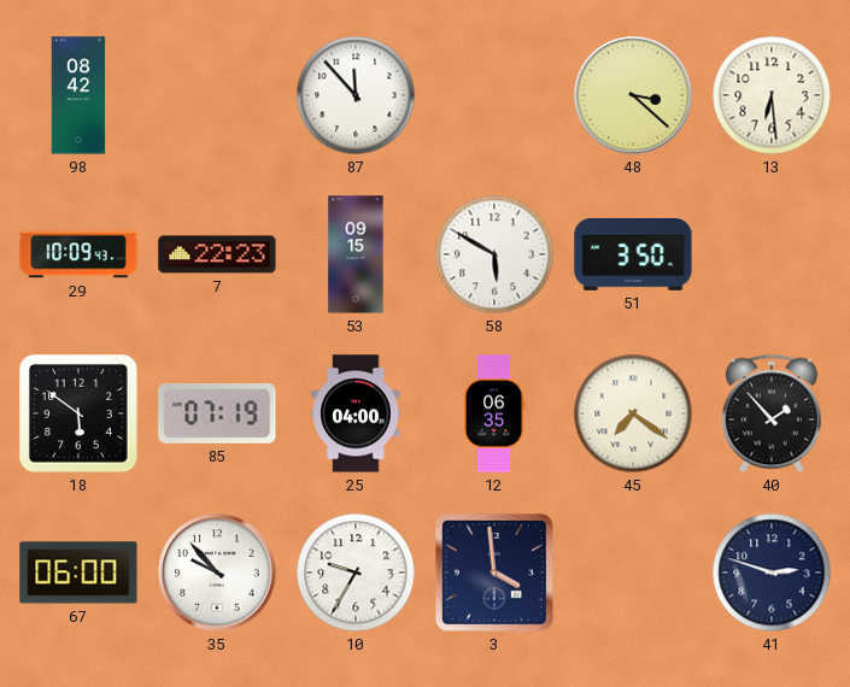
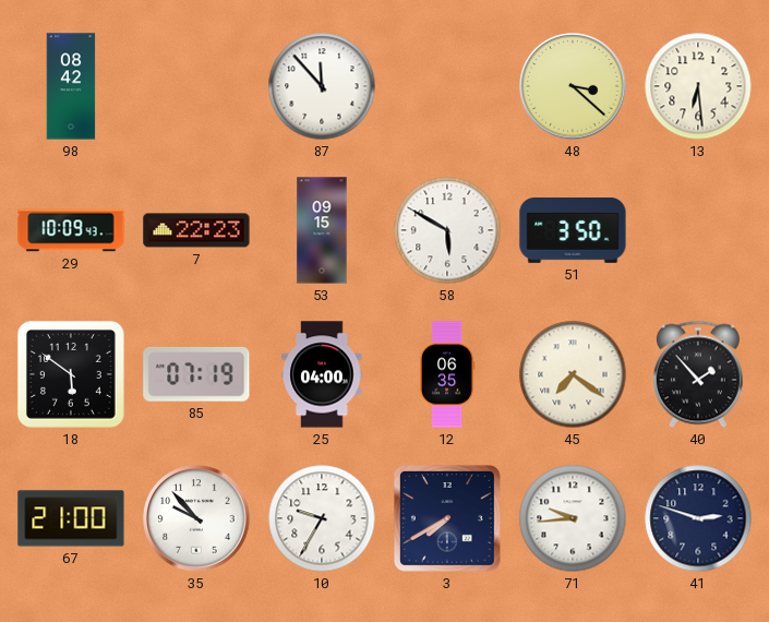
67: 06:00 -> 21:00
3: 3:59 -> 7:40
71: none -> 9:44
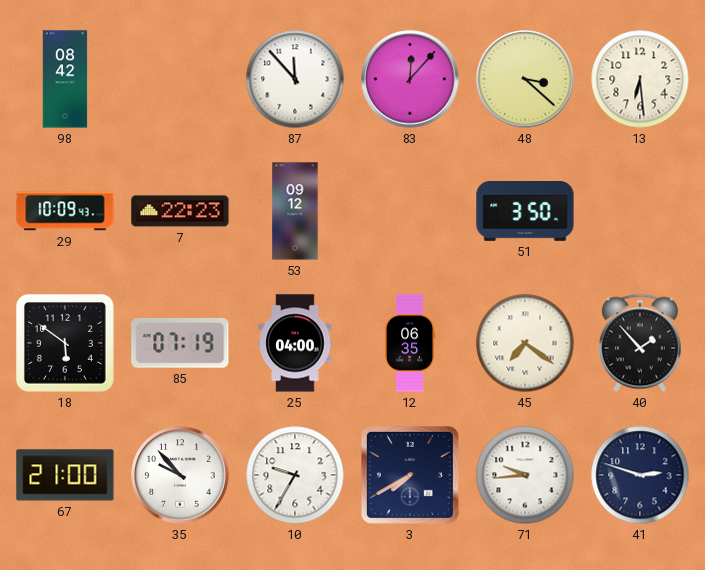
83: none -> 12:07
53: 09:15 -> 09:12
58: 5:50 -> none
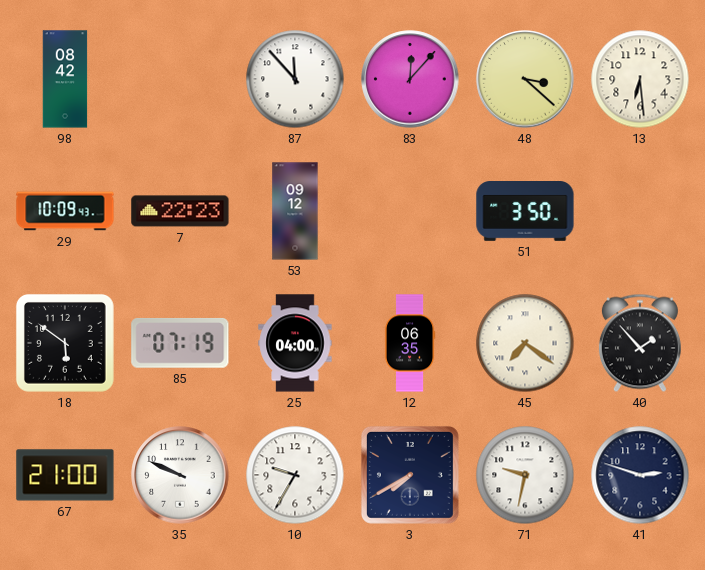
35: 9:53 -> 9:49
71: 9:44 -> 9:32
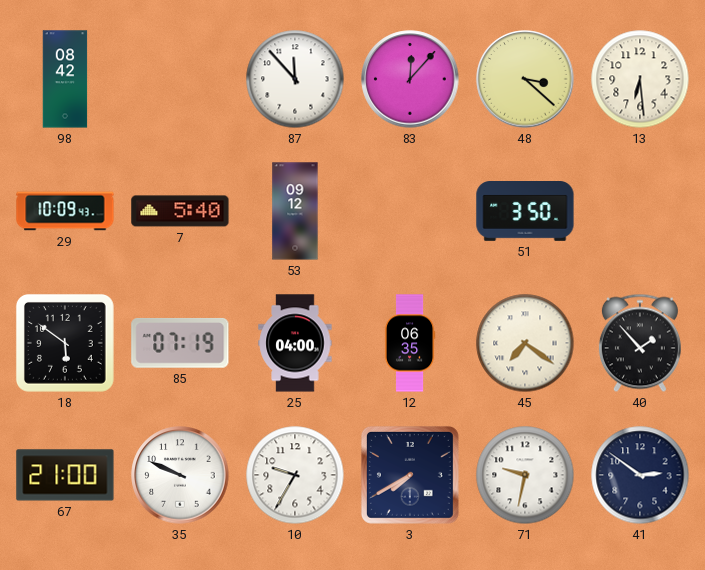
7: 22:23 -> 5:40
41: 2:48 -> 2:51
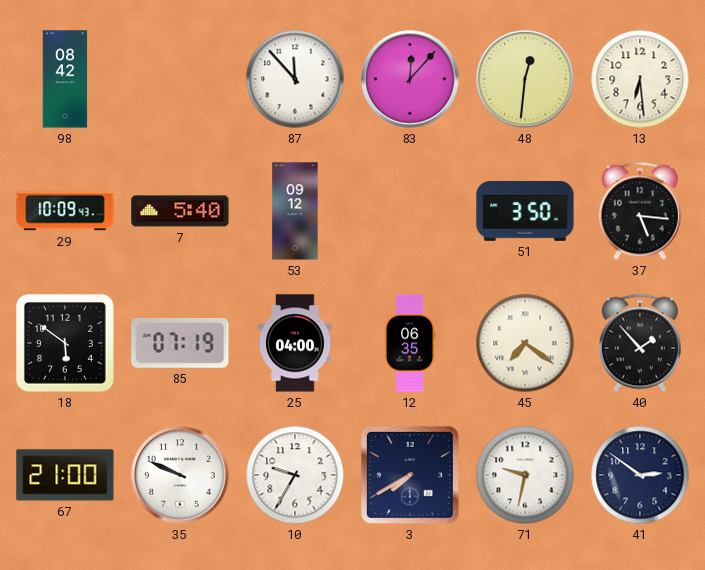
48: 3:22 -> 12:31
37: none -> 5:16
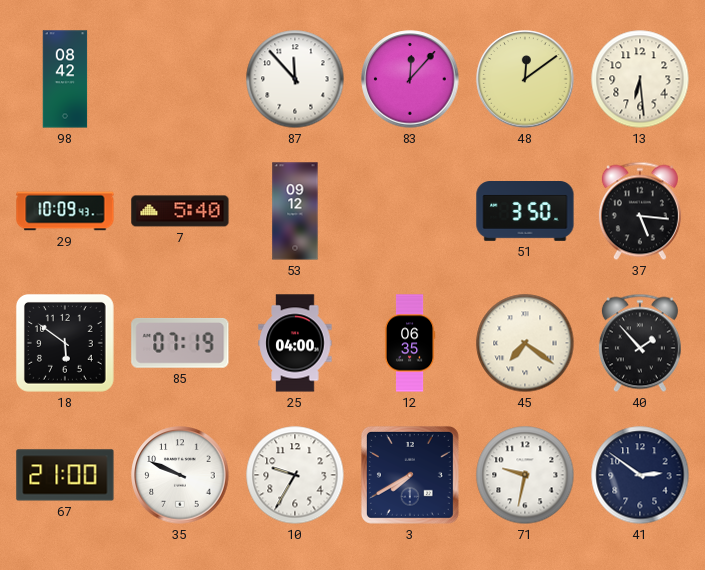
48: 12:31 -> 12:09
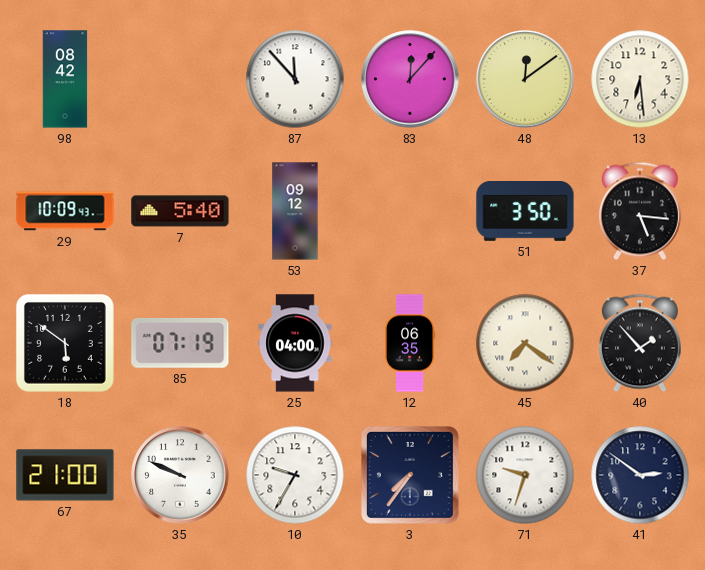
3: 7:40 -> 7:36
71: 9:32 -> 9:33
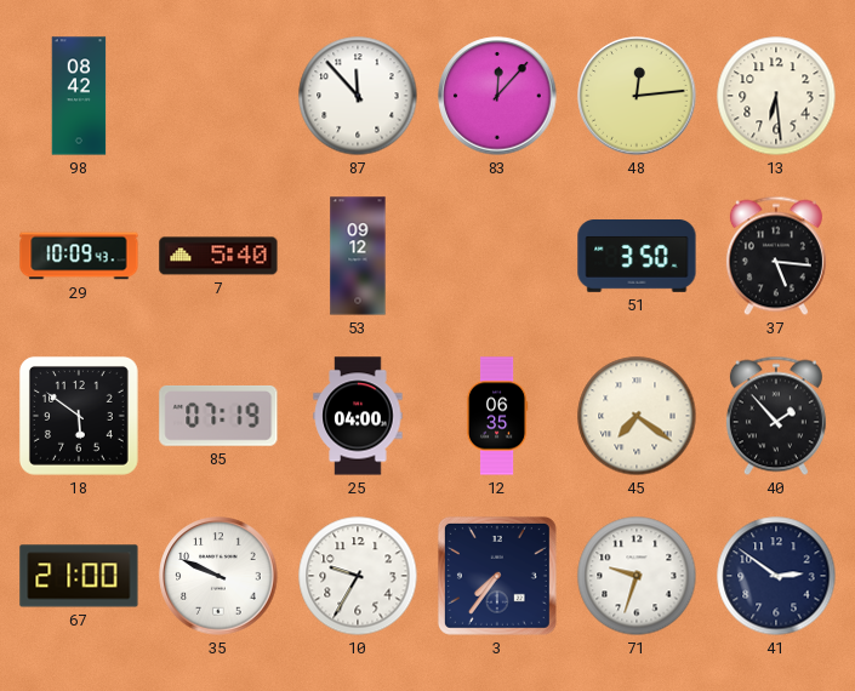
48: 12:09 -> 12:14
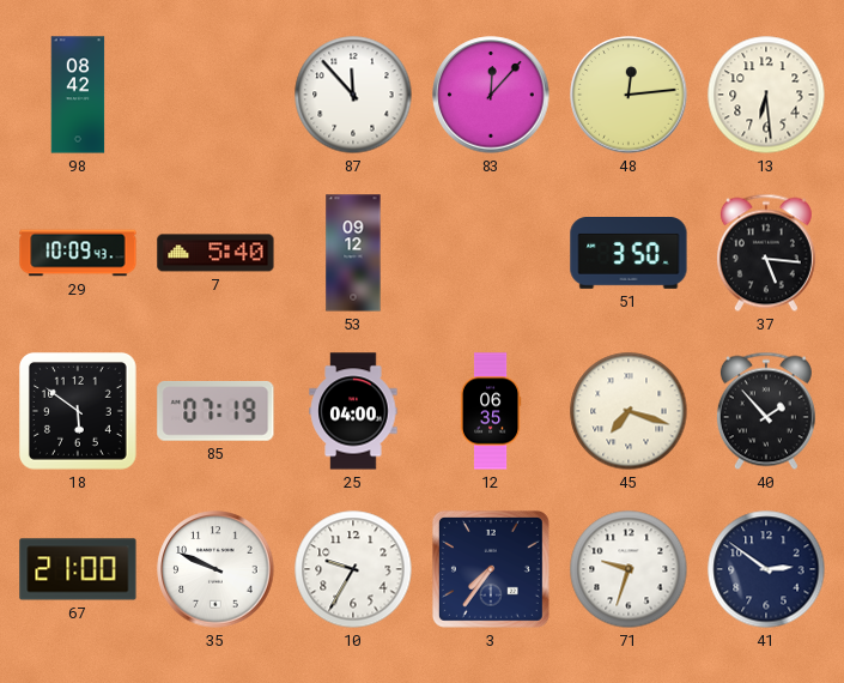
45: 7:21 -> 7:18
